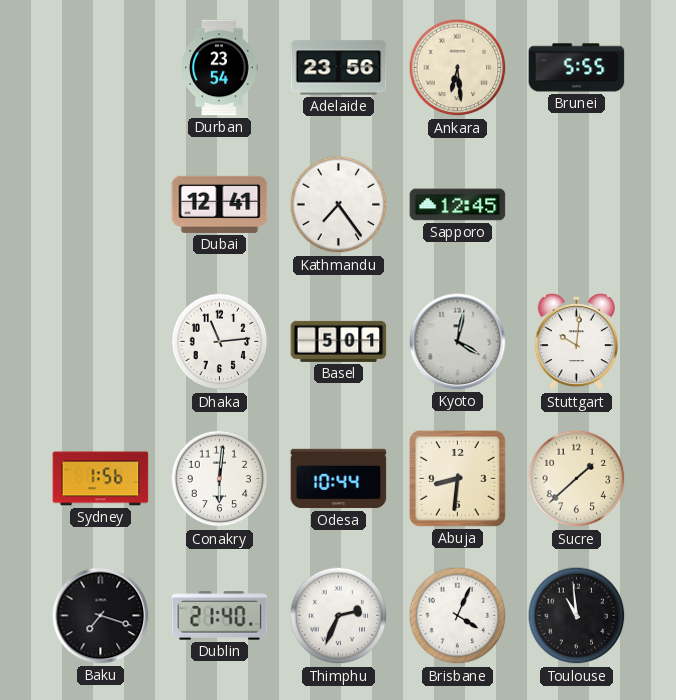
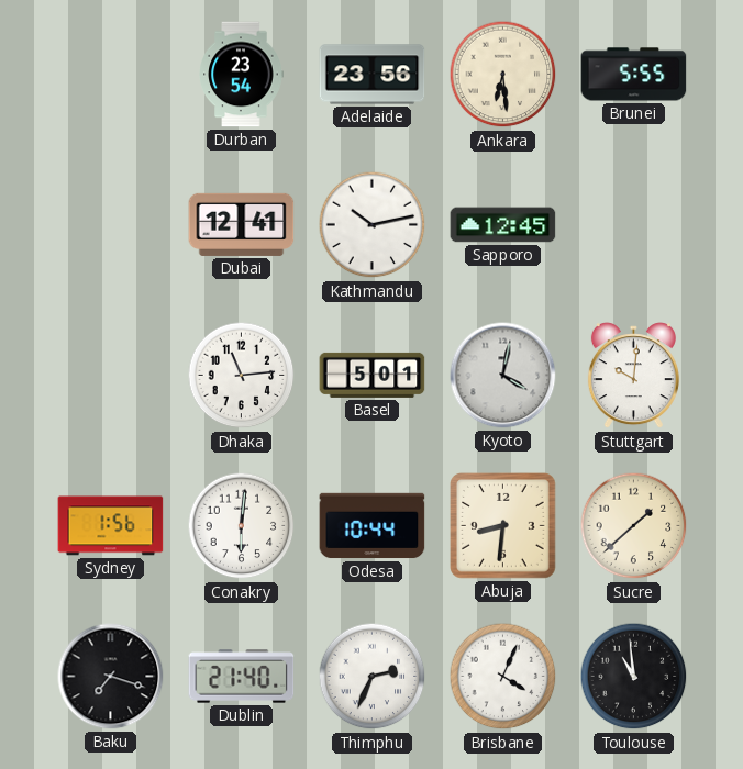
Kathmandu: 7:24 -> 10:13
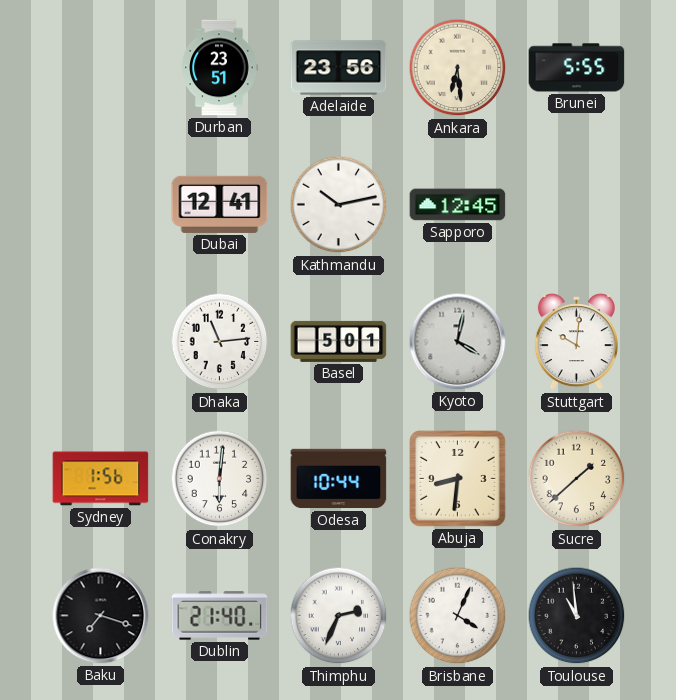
Durban: 23:54 -> 23:51
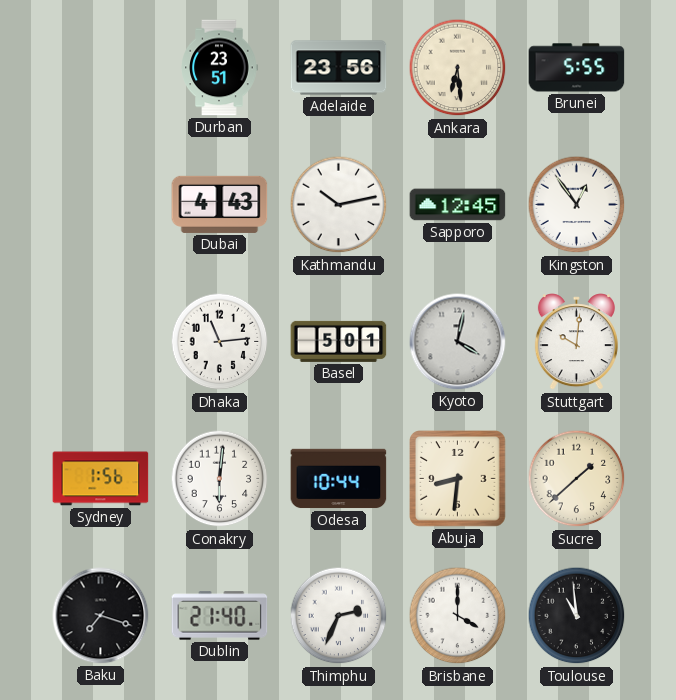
Dubai: 12:41 -> 4:43
Kingston: none -> 12:54
Brisbane: 4:04 -> 4:00
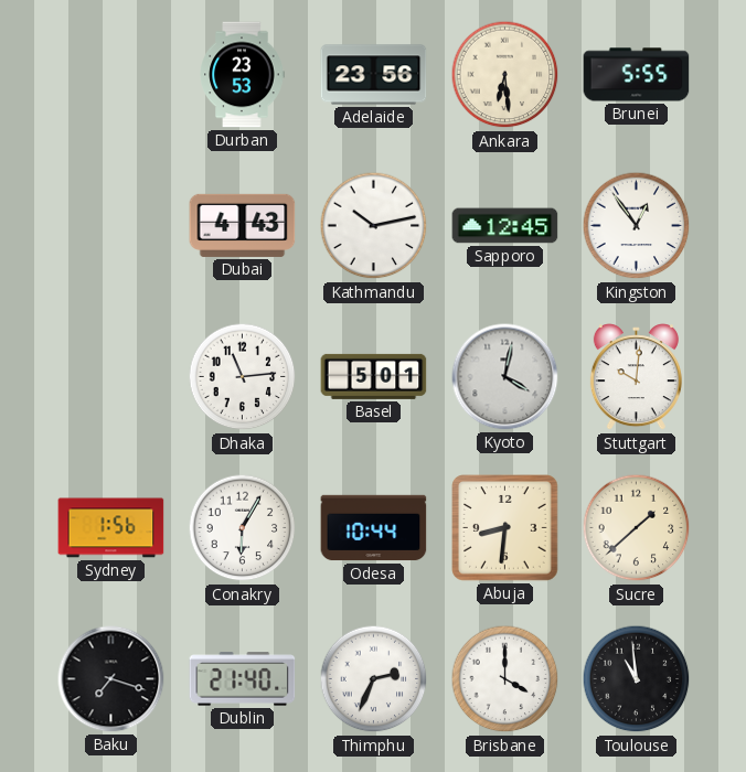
Durban: 23:51 -> 23:53
Conakry: 6:01 -> 6:05
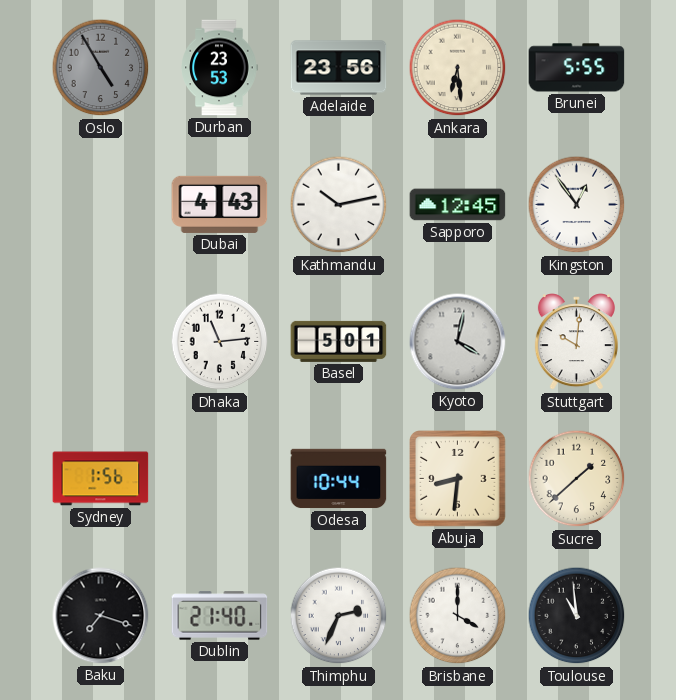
Oslo: none -> 4:55
Conakry: 6:05 -> none
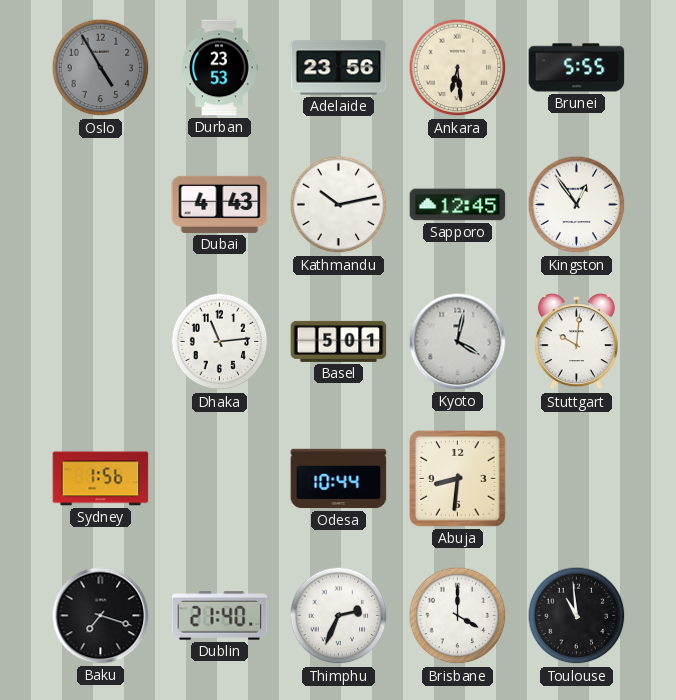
Sucre: 1:38 -> none
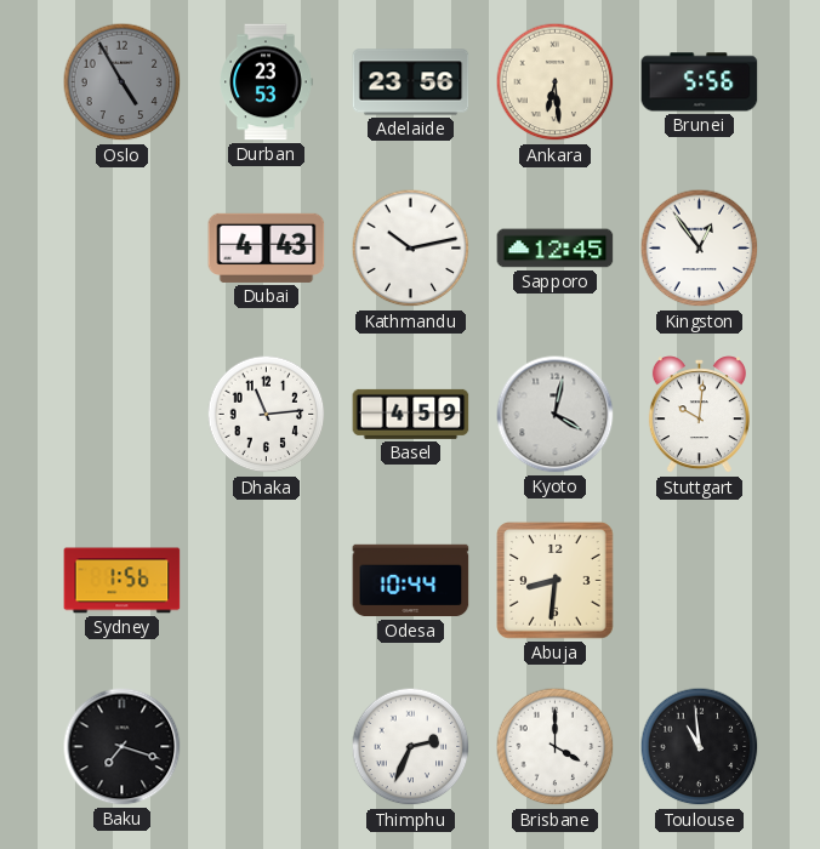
Brunei: 5:55 -> 5:56
Basel: 5:01 -> 4:59
Dublin: 21:40 -> none
